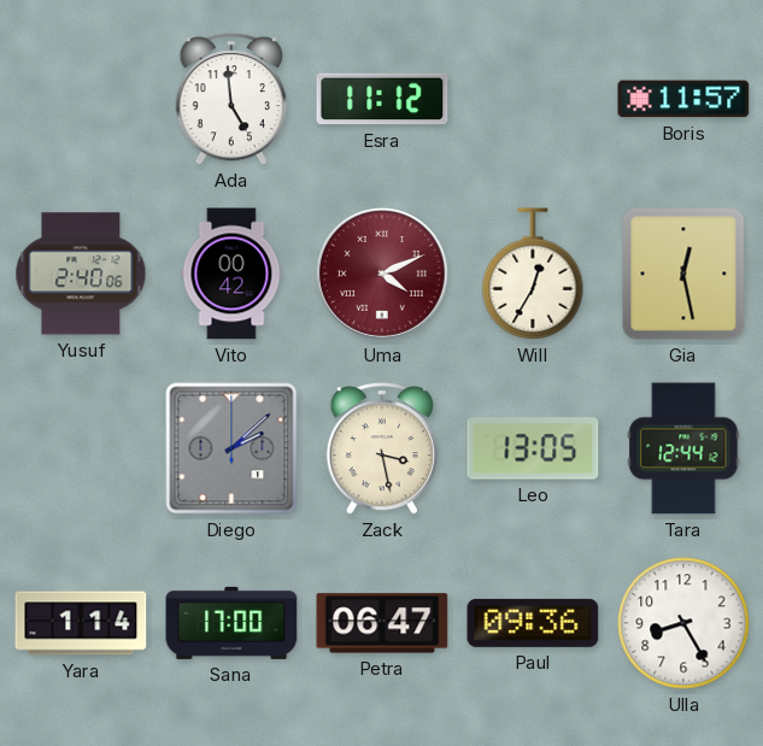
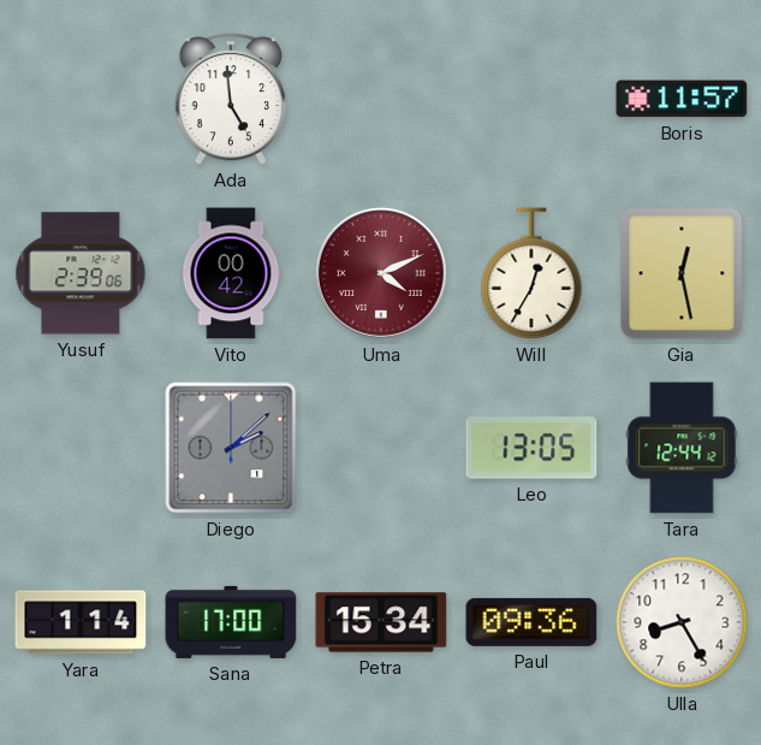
Esra: 11:12 -> none
Yusuf: 2:40 -> 2:39
Zack: 3:28 -> none
Petra: 06:47 -> 15:34
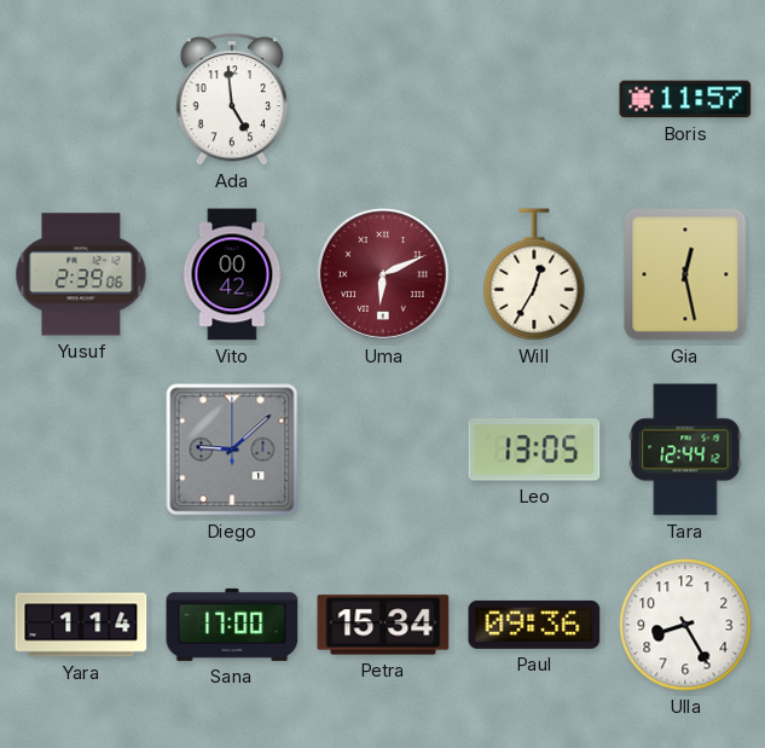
Uma: 4:11 -> 6:11
Diego: 2:08 -> 9:08
